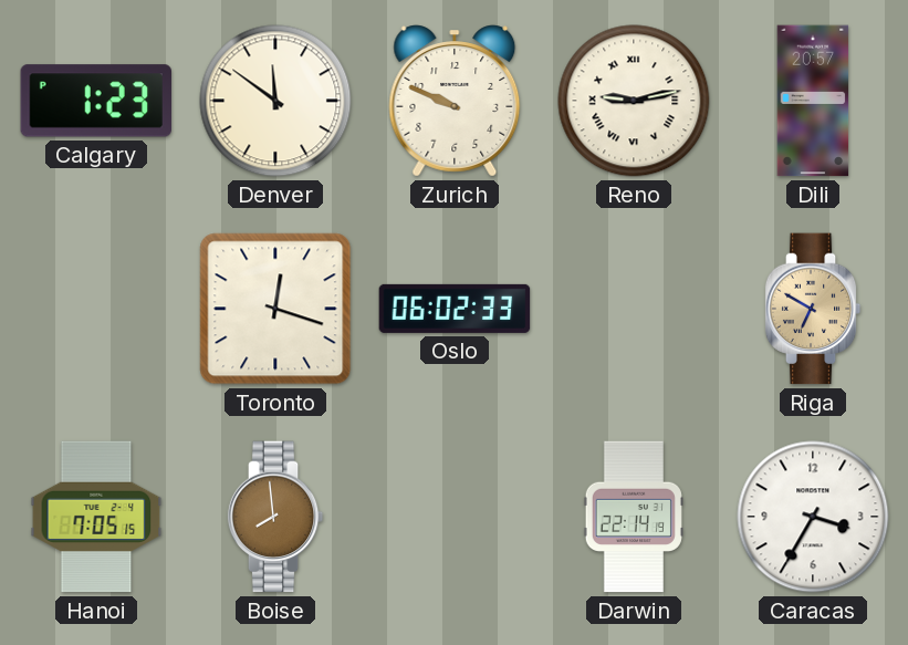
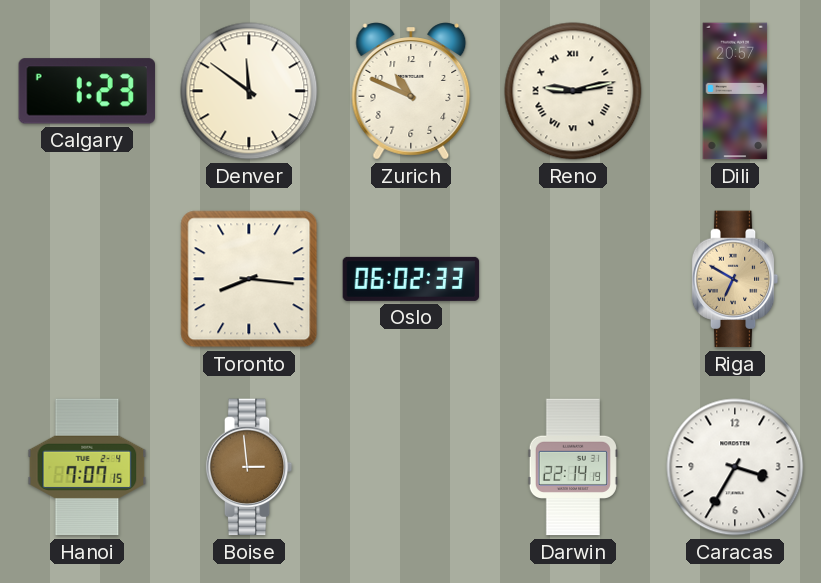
Zurich: 9:49 -> 10:49
Toronto: 12:18 -> 8:16
Hanoi: 7:05 -> 7:07
Boise: 7:59 -> 2:59
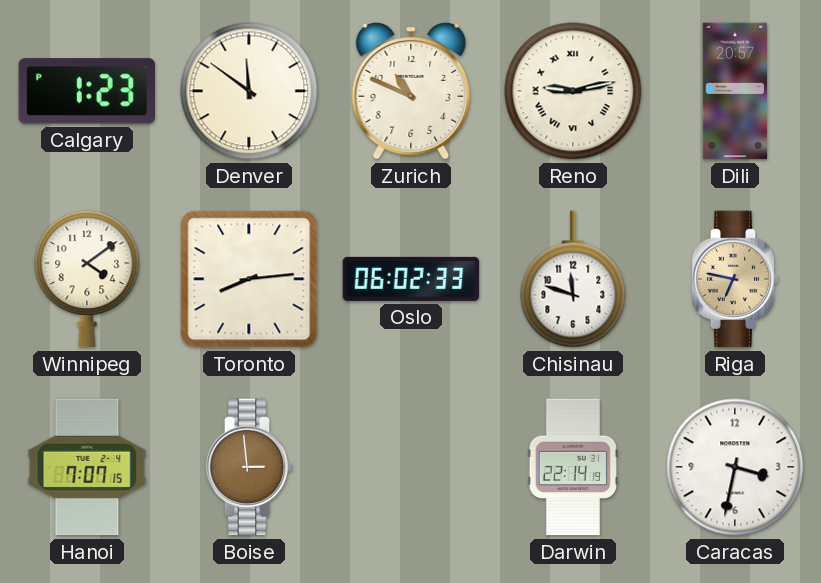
Winnipeg: none -> 4:09
Toronto: 8:16 -> 8:14
Chisinau: none -> 11:48
Riga: 6:50 -> 6:47
Caracas: 3:35 -> 3:32
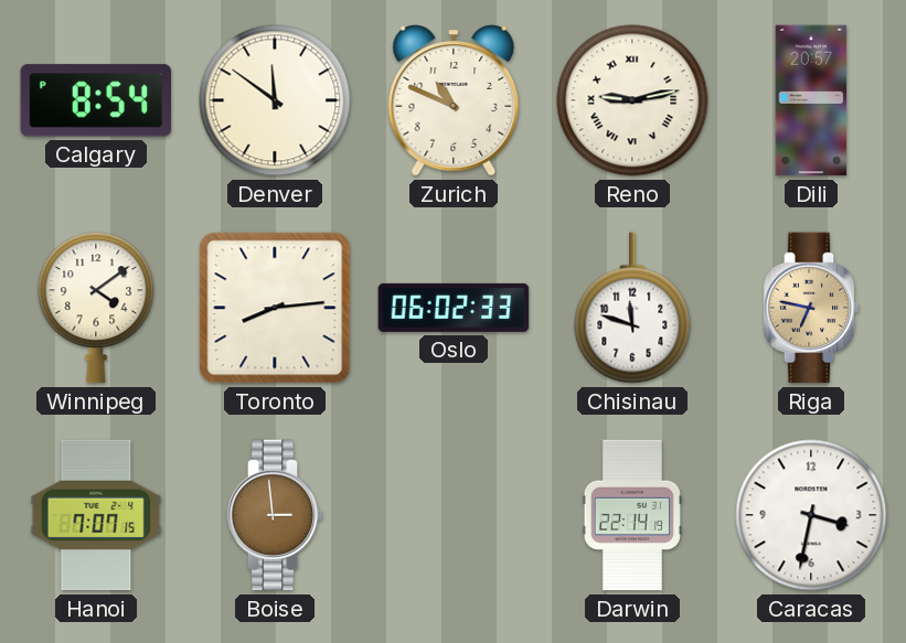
Calgary: 1:23 -> 8:54
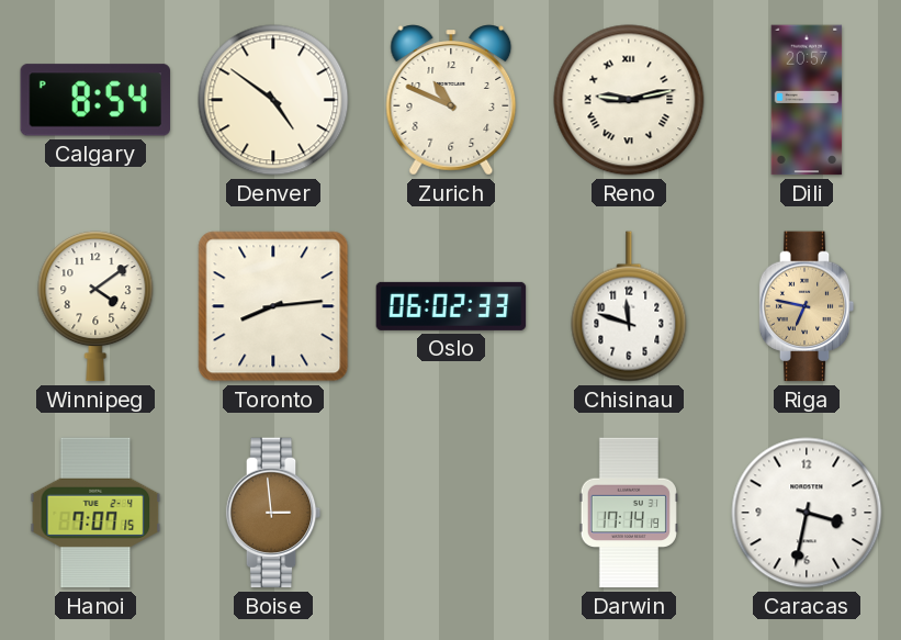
Denver: 11:51 -> 4:51
Darwin: 22:14 -> 17:14
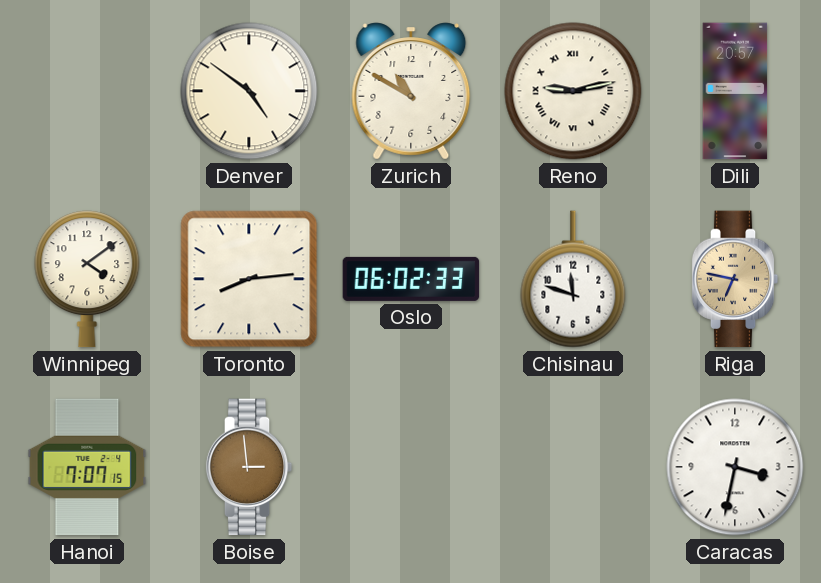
Calgary: 8:54 -> none
Zurich: 10:49 -> 10:50
Darwin: 17:14 -> none
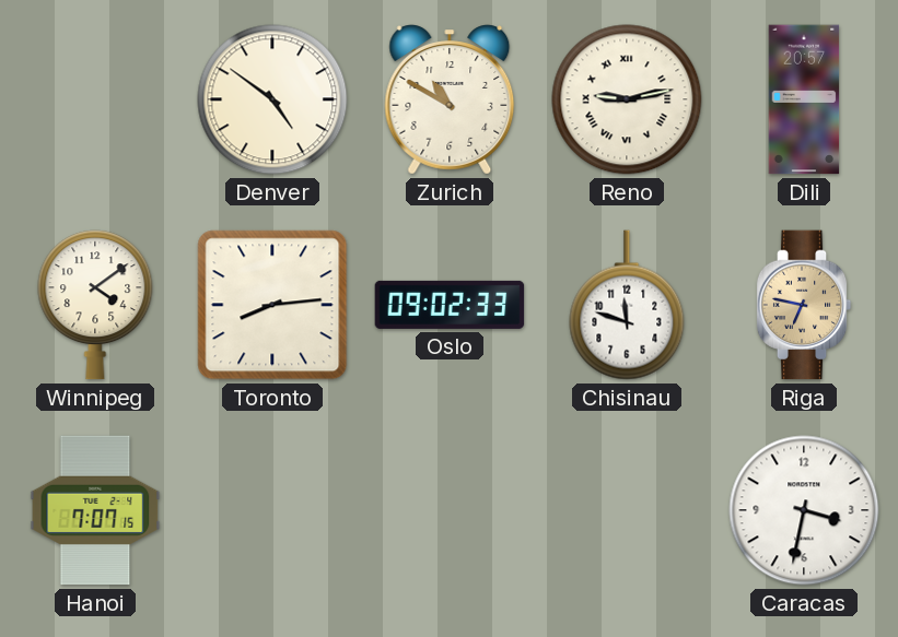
Oslo: 06:02 -> 09:02
Boise: 2:59 -> none
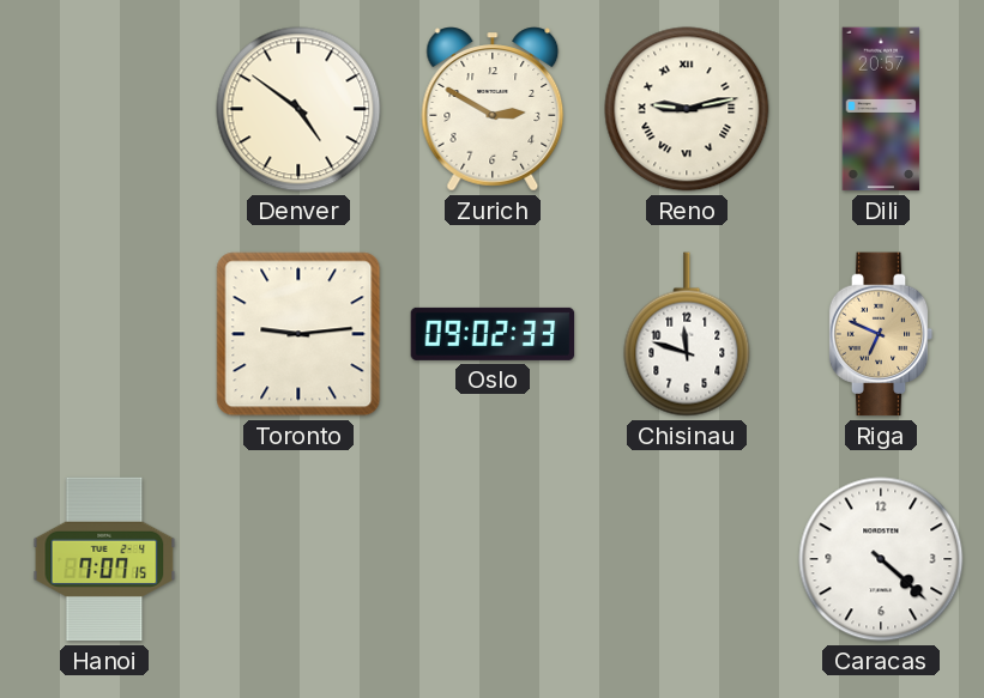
Zurich: 10:50 -> 2:50
Winnipeg: 4:09 -> none
Toronto: 8:14 -> 9:14
Riga: 6:47 -> 6:49
Caracas: 3:32 -> 4:22
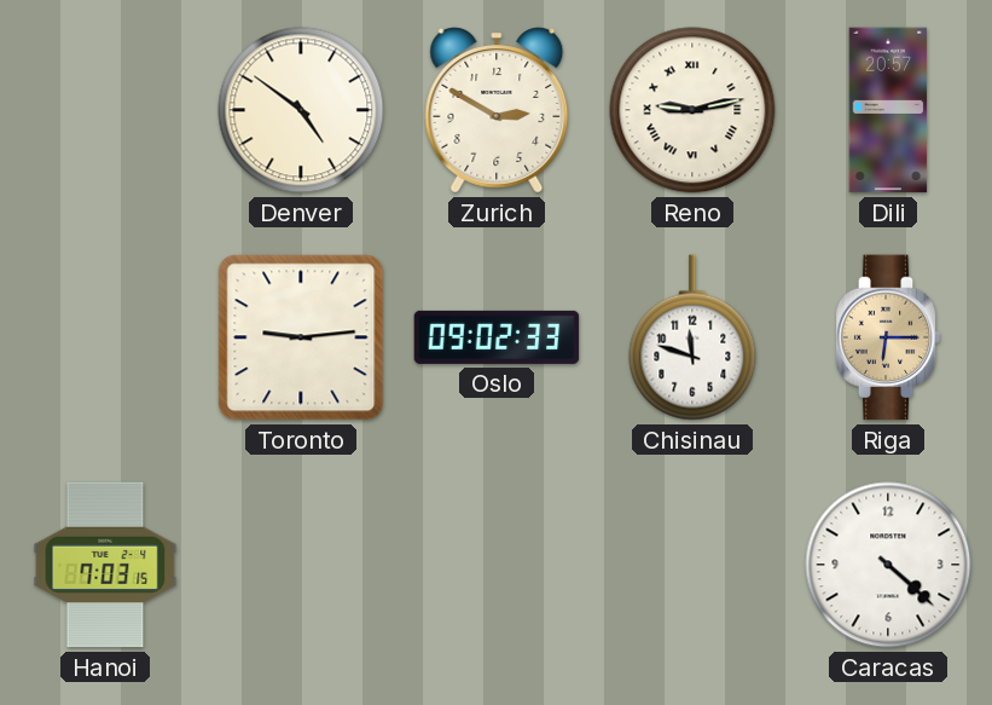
Riga: 6:49 -> 6:15
Hanoi: 7:07 -> 7:03
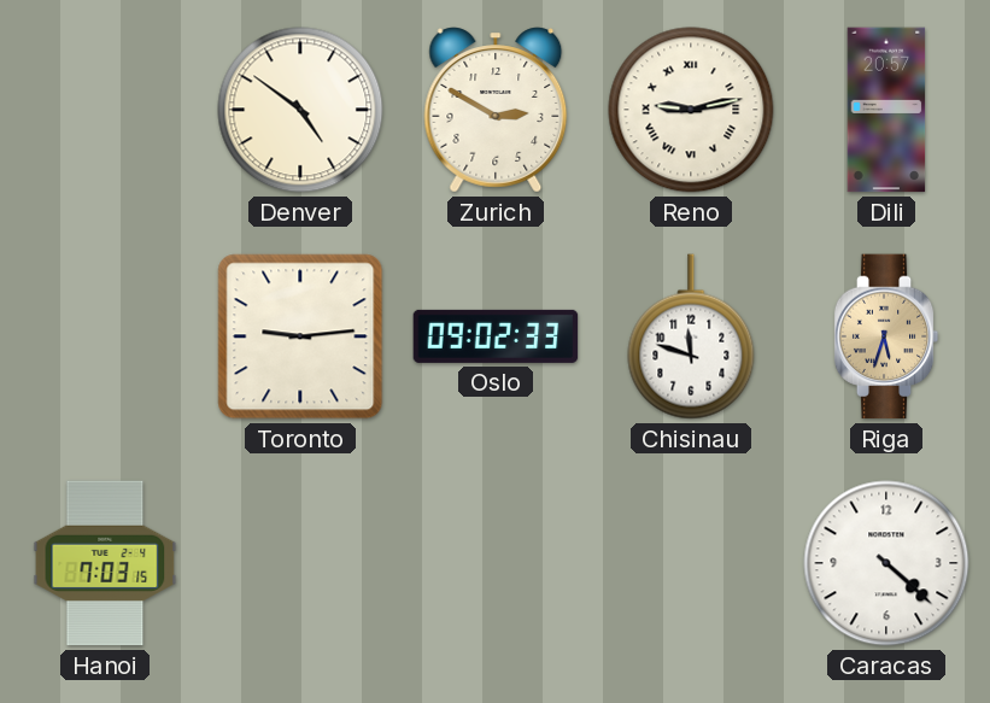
Riga: 6:15 -> 5:33
